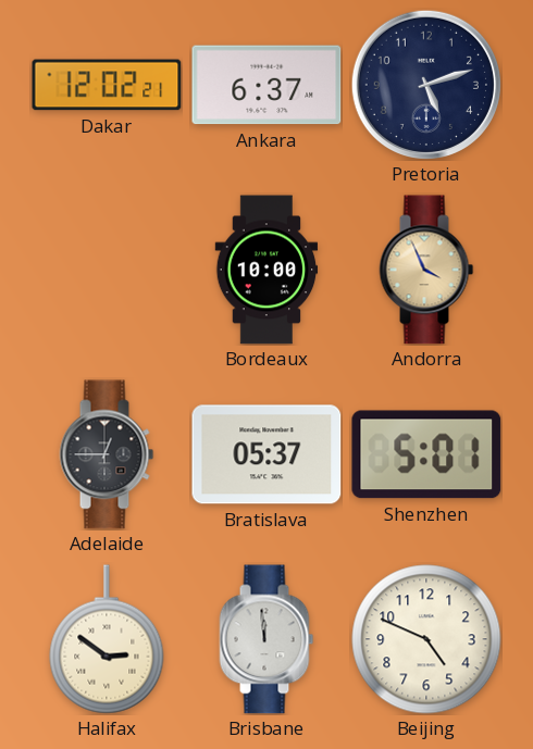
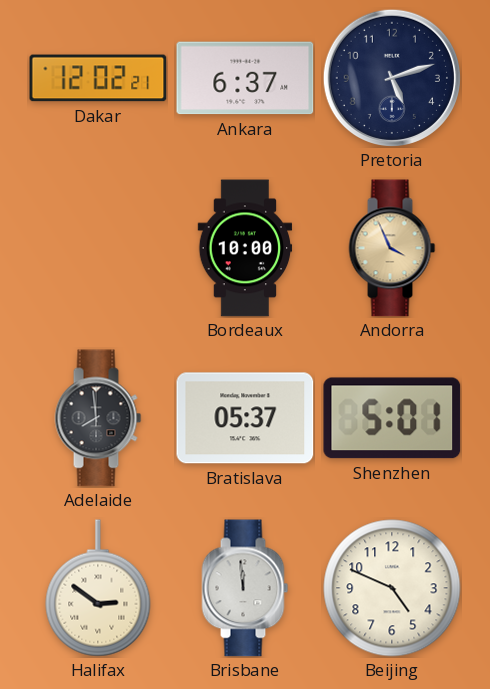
Adelaide: 12:45 -> 7:59
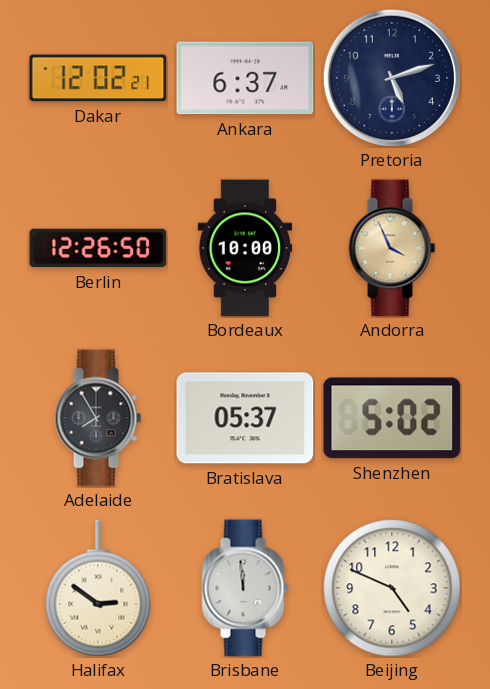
Berlin: none -> 12:26
Adelaide: 7:59 -> 7:55
Shenzhen: 5:01 -> 5:02
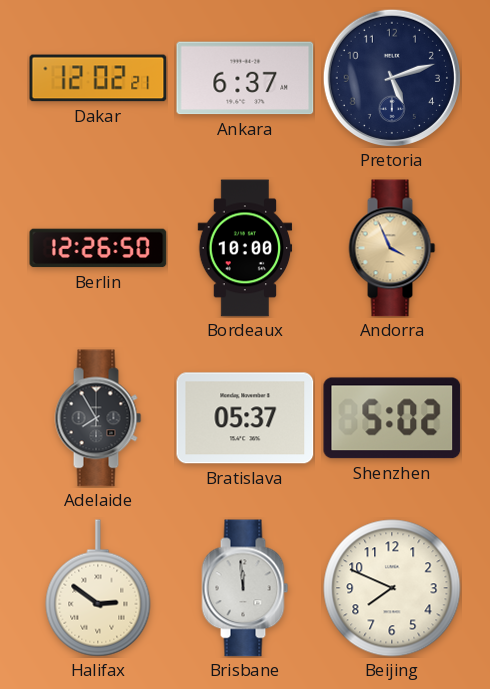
Beijing: 4:49 -> 7:49
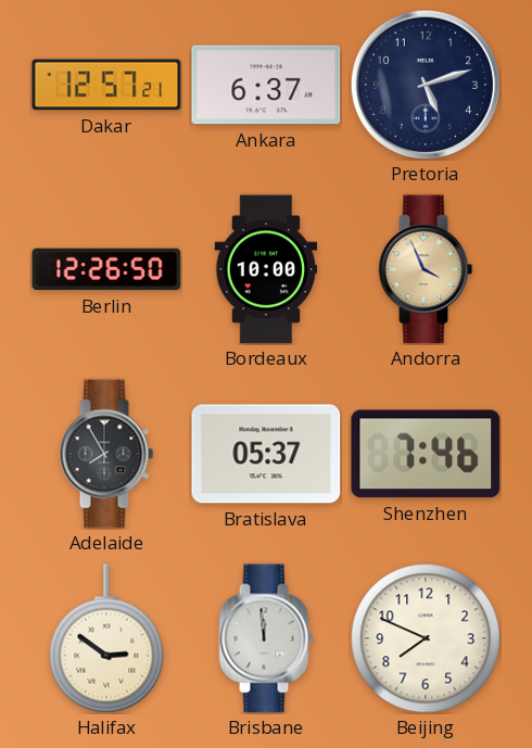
Dakar: 12:02 -> 12:57
Shenzhen: 5:02 -> 7:46
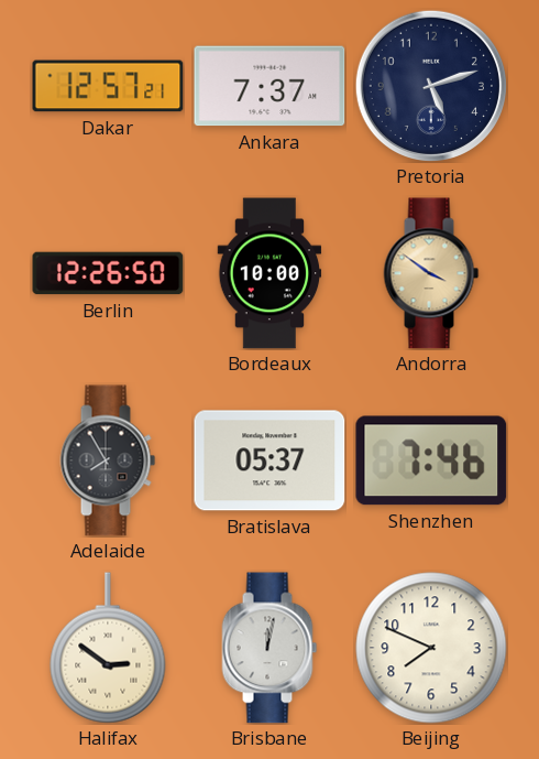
Ankara: 6:37 -> 7:37
Andorra: 3:56 -> 3:51
Brisbane: 11:59 -> 12:02
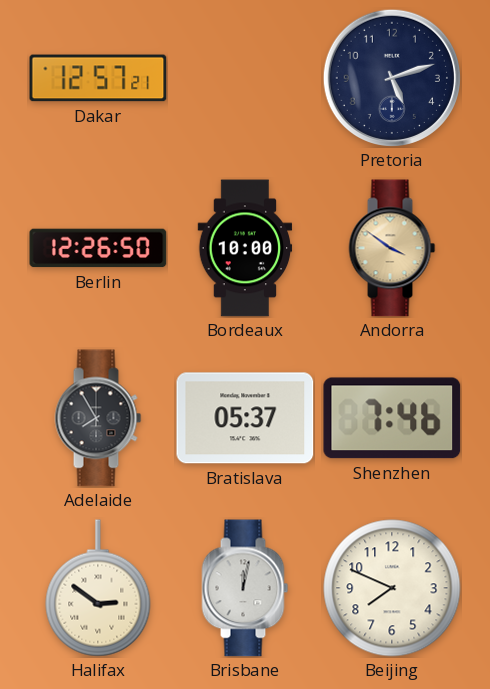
Ankara: 7:37 -> none
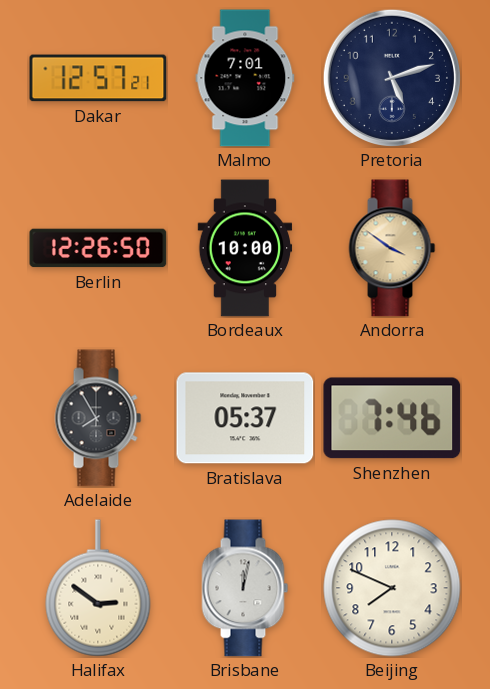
Malmo: none -> 7:01
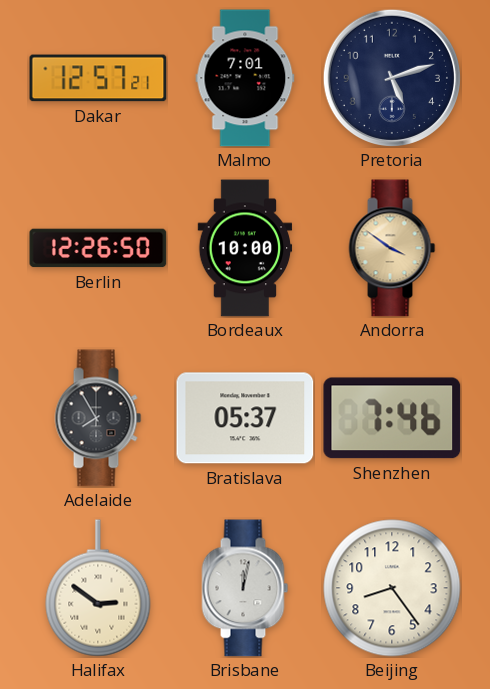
Beijing: 7:49 -> 8:24
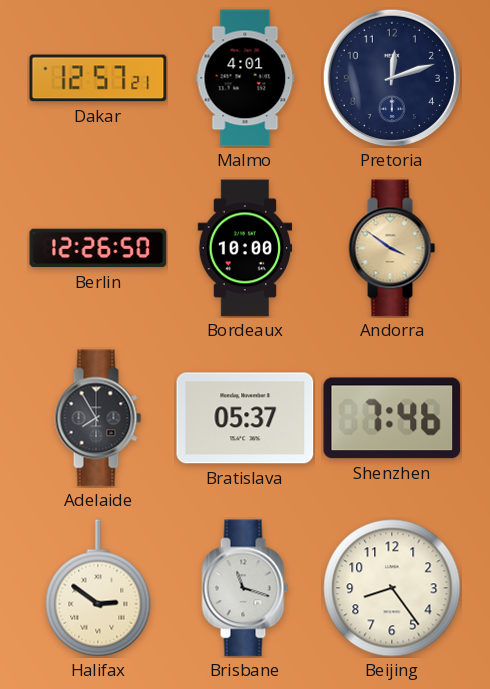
Malmo: 7:01 -> 4:01
Pretoria: 5:12 -> 12:12
Brisbane: 12:02 -> 11:18
